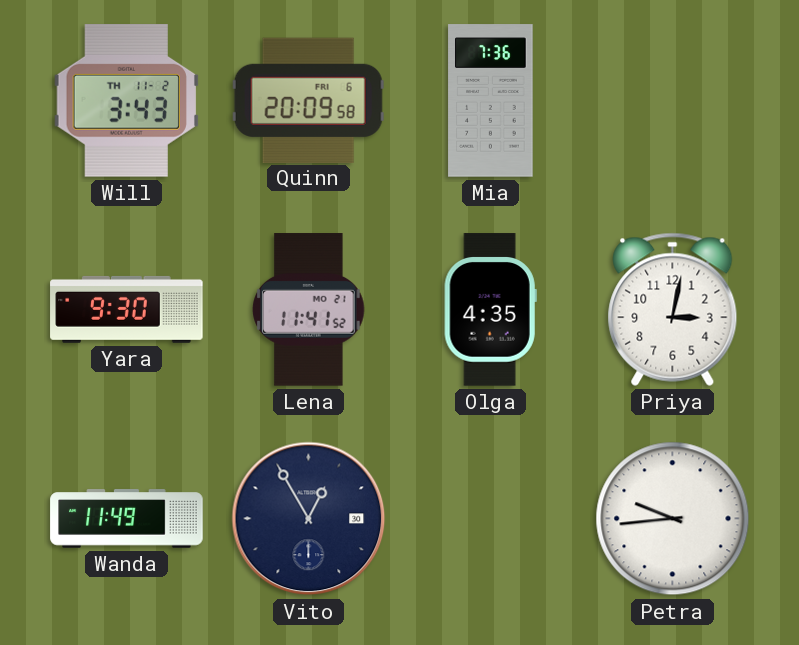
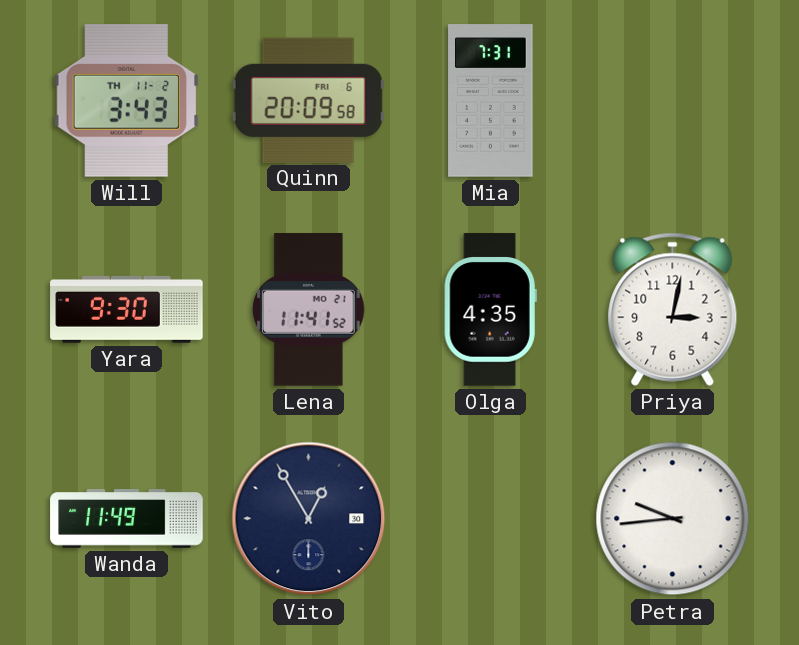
Mia: 7:36 -> 7:31
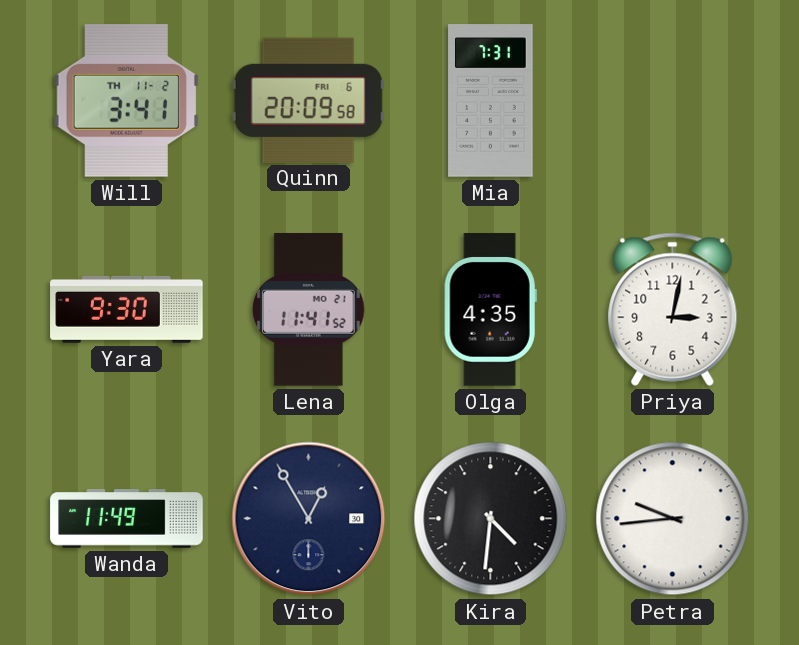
Will: 3:43 -> 3:41
Kira: none -> 4:31
